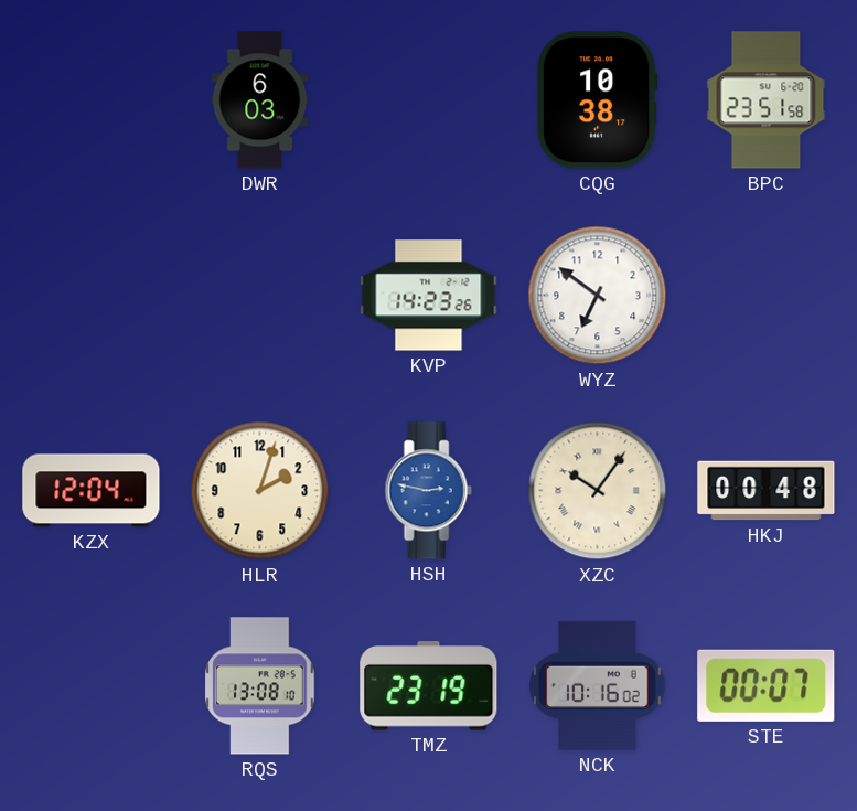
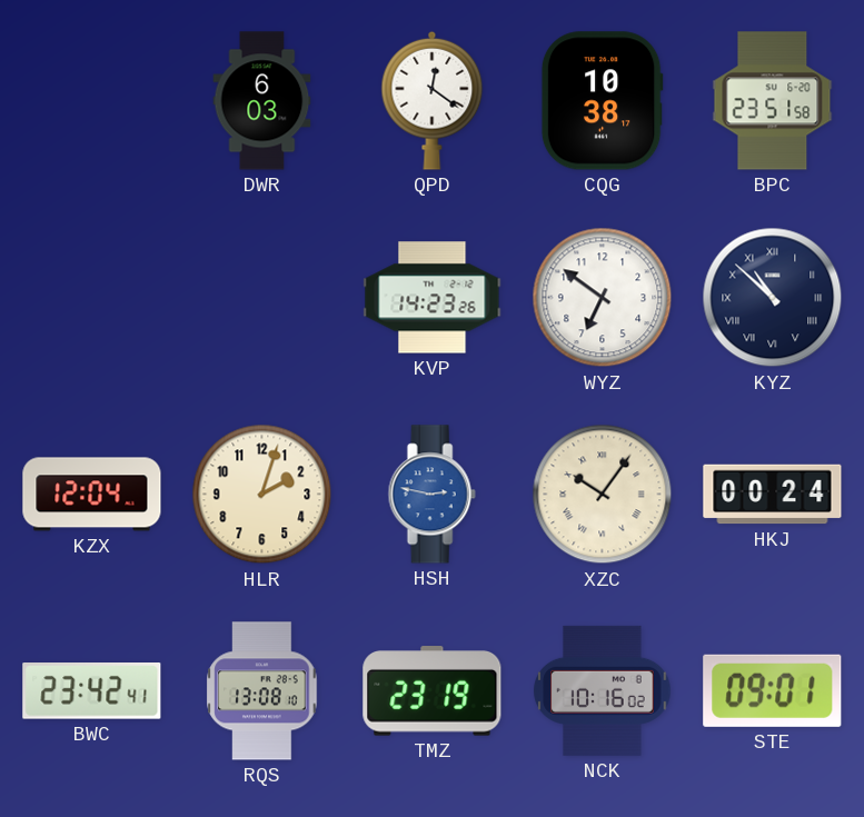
QPD: none -> 12:21
KYZ: none -> 10:52
HKJ: 00:48 -> 00:24
BWC: none -> 23:42
STE: 00:07 -> 09:01
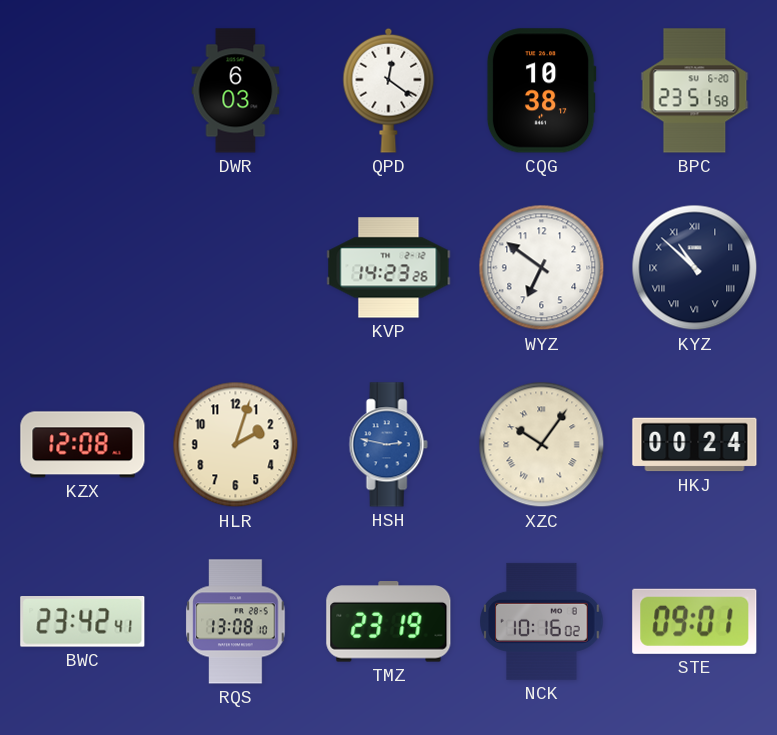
KZX: 12:04 -> 12:08
